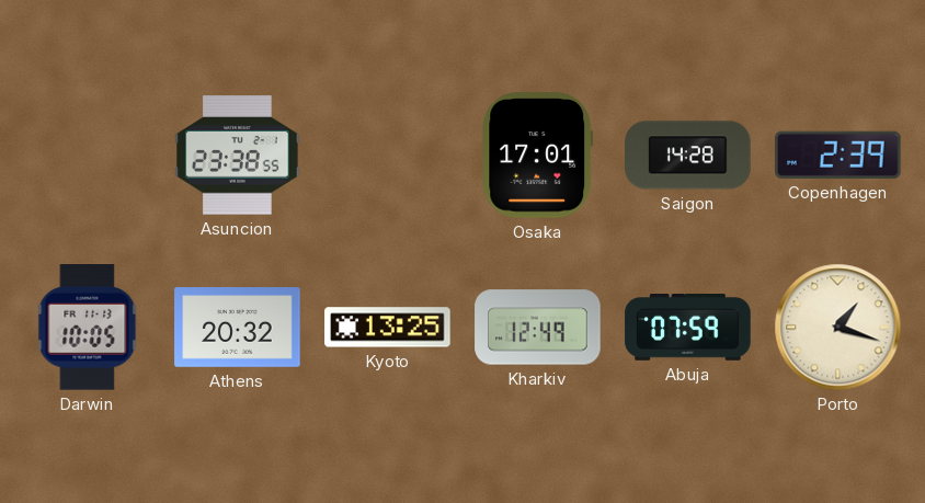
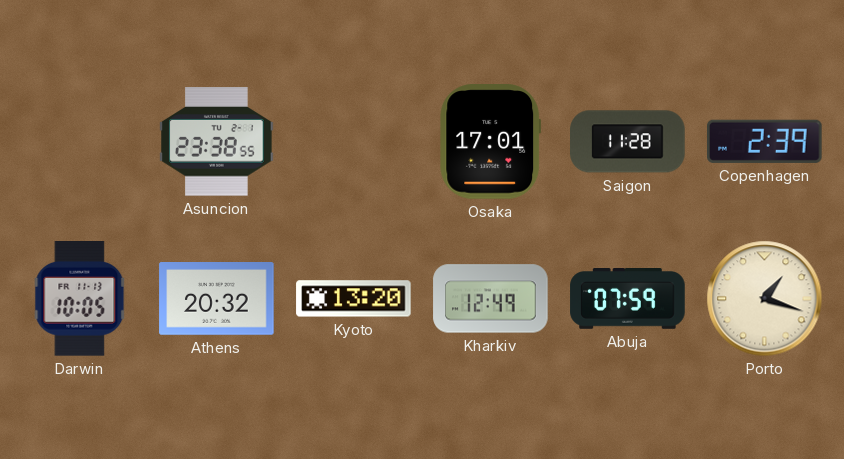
Saigon: 14:28 -> 11:28
Kyoto: 13:25 -> 13:20
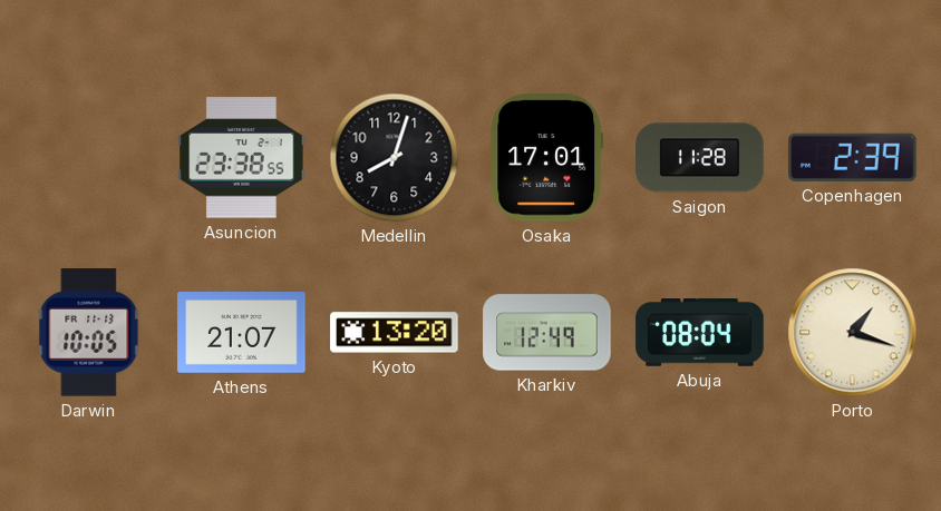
Medellin: none -> 8:03
Athens: 20:32 -> 21:07
Abuja: 07:59 -> 08:04
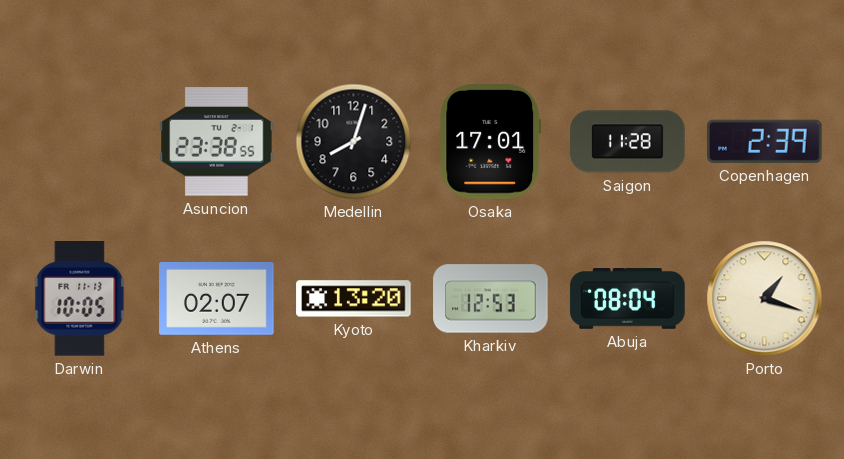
Athens: 21:07 -> 02:07
Kharkiv: 12:49 -> 12:53
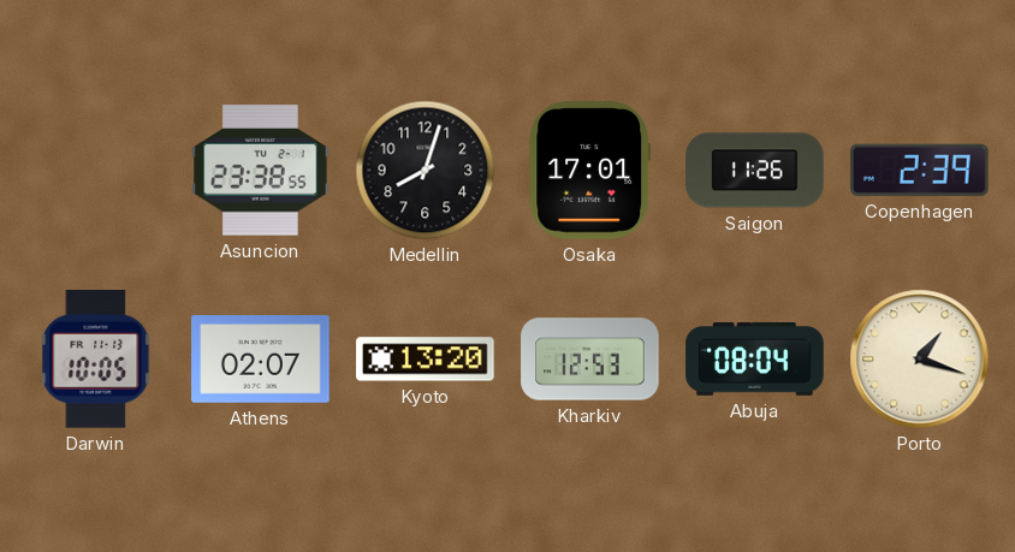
Saigon: 11:28 -> 11:26
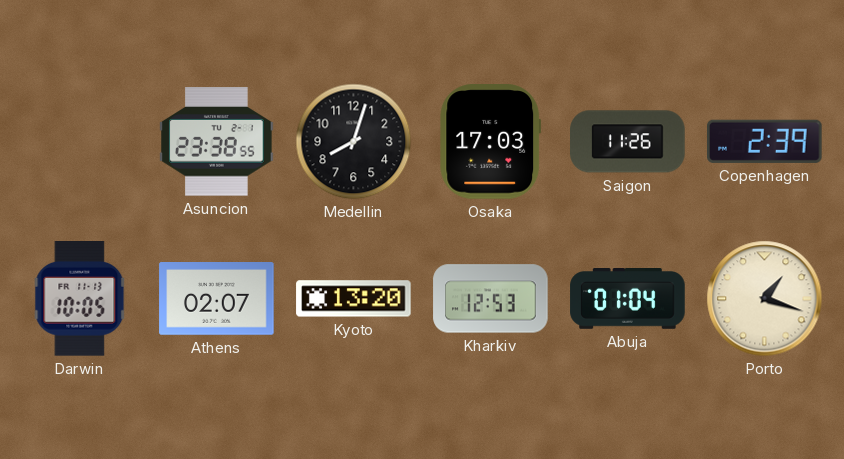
Osaka: 17:01 -> 17:03
Abuja: 08:04 -> 01:04
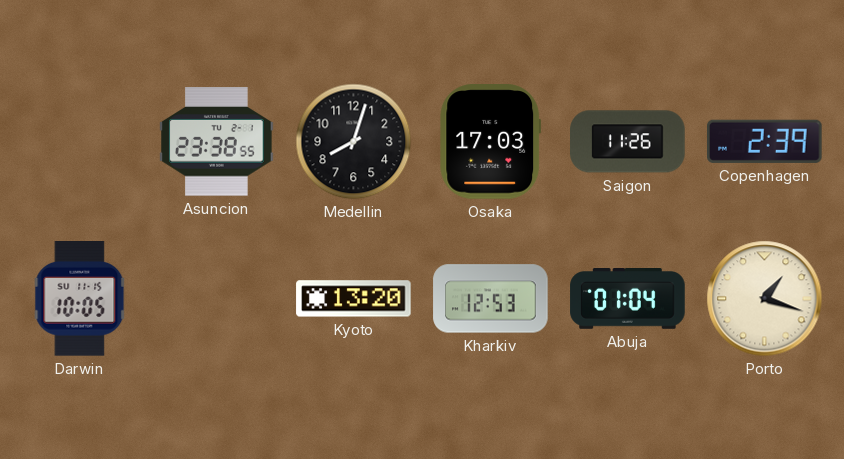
Darwin date: FR 11-13 -> SU 11-15
Athens: 02:07 -> none
